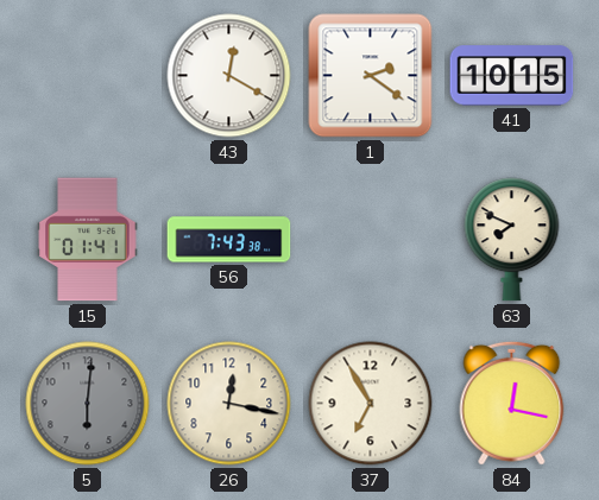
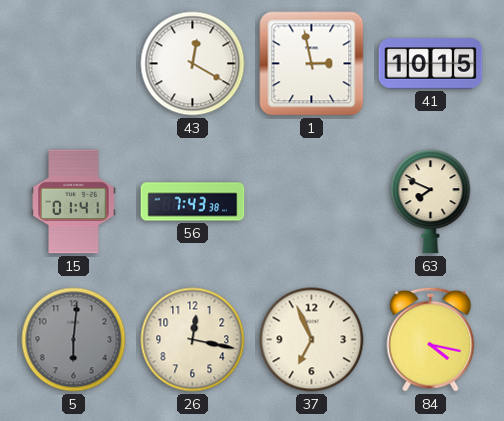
1: 2:21 -> 2:58
37: 6:55 -> 6:56
84: 12:17 -> 4:17
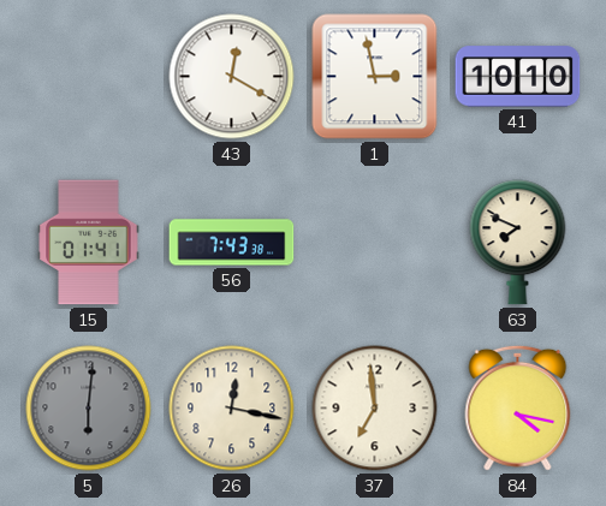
41: 10:15 -> 10:10
37: 6:56 -> 6:59
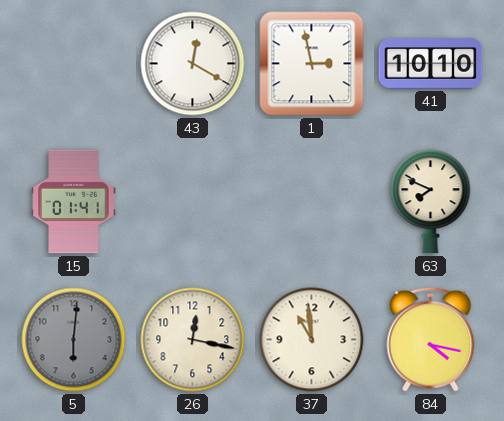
56: 7:43 -> none
37: 6:59 -> 10:59
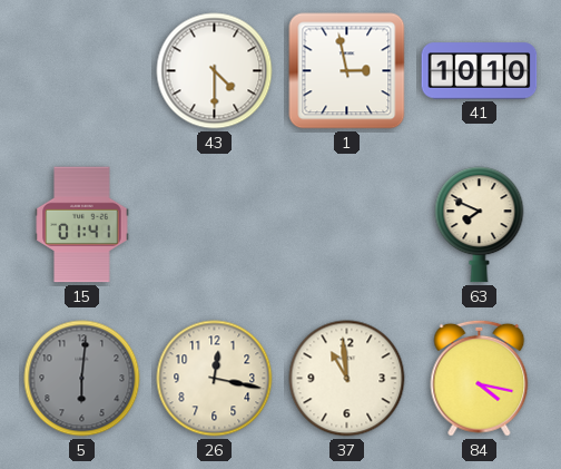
43: 12:20 -> 4:30
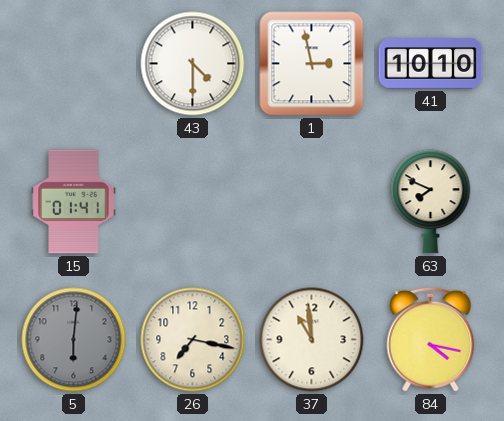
26: 12:17 -> 7:17
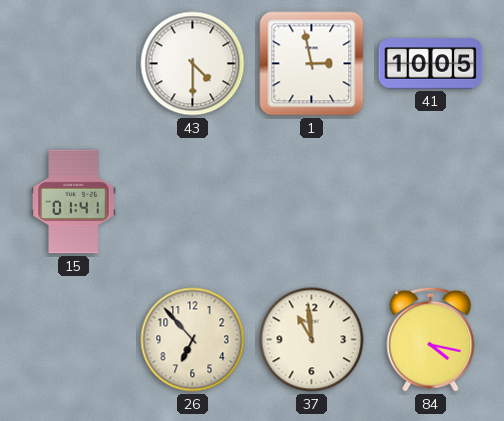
41: 10:10 -> 10:05
63: 7:49 -> none
5: 6:01 -> none
26: 7:17 -> 6:53
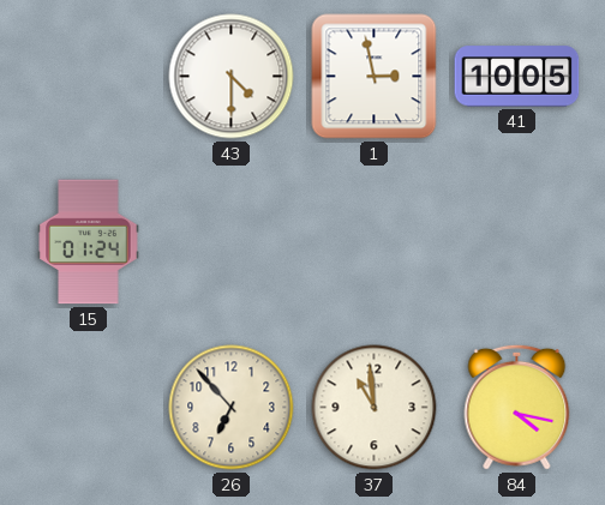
15: 01:41 -> 01:24
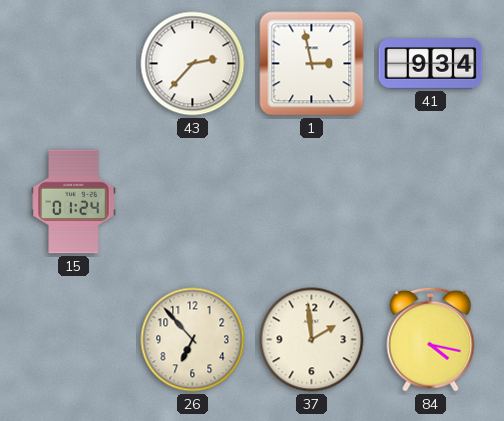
43: 4:30 -> 2:37
41: 10:05 -> 9:34
37: 10:59 -> 1:59
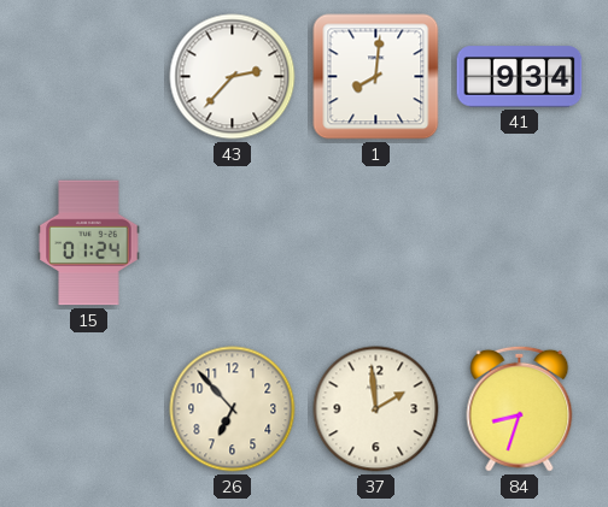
1: 2:58 -> 8:01
84: 4:17 -> 8:33
